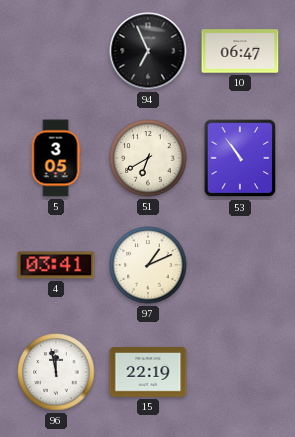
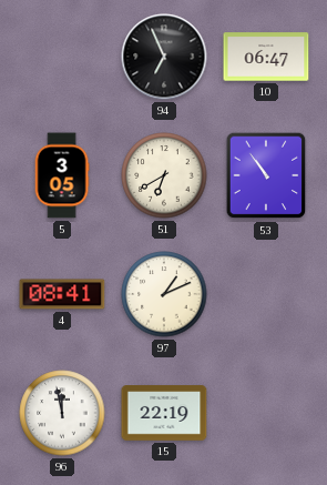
4: 03:41 -> 08:41
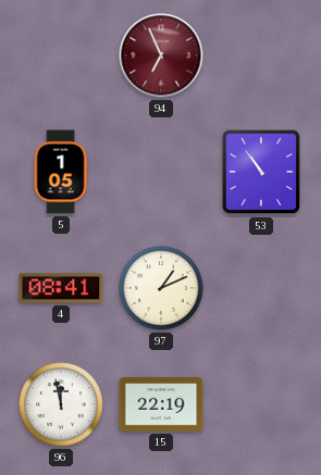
94 dial: black -> burgundy
10: 06:47 -> none
5: 3:05 -> 1:05
51: 6:40 -> none
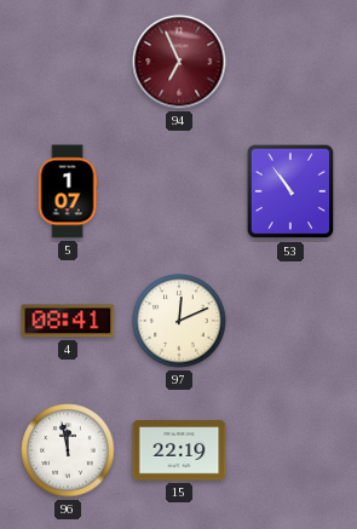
5: 1:05 -> 1:07
97: 1:11 -> 12:11
